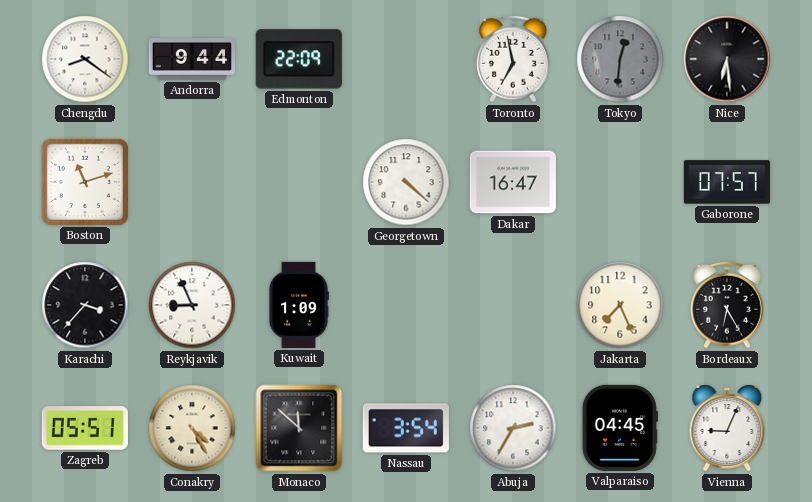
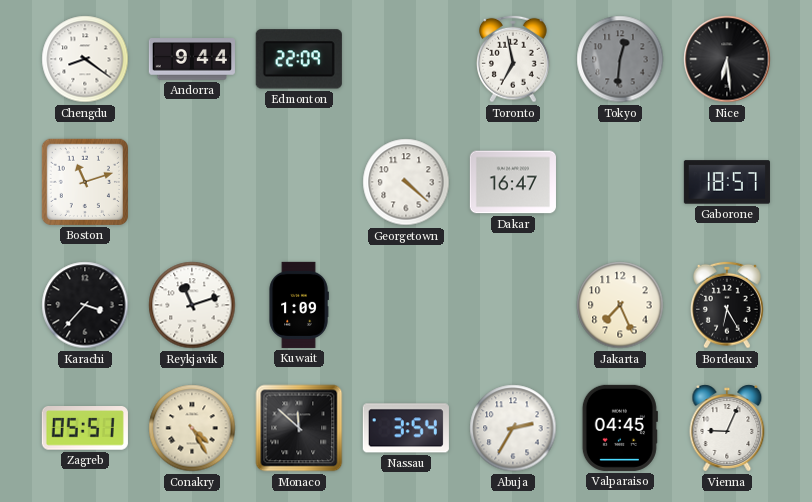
Gaborone: 07:57 -> 18:57
Reykjavik: 8:56 -> 11:12
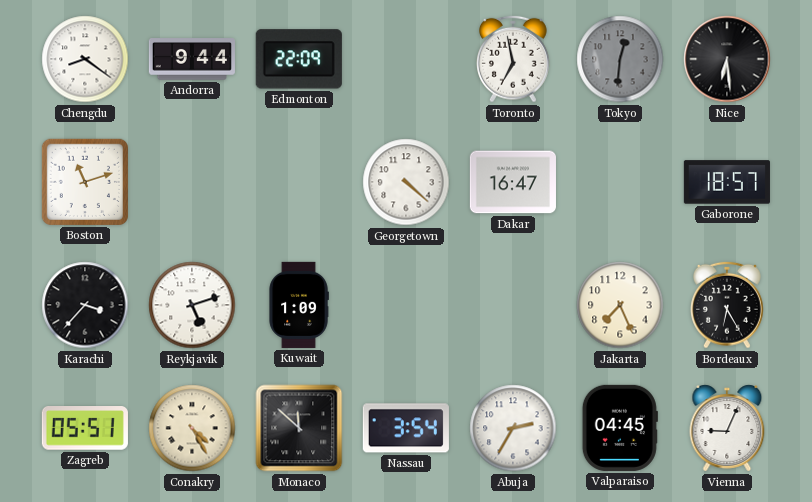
Reykjavik: 11:12 -> 5:12
